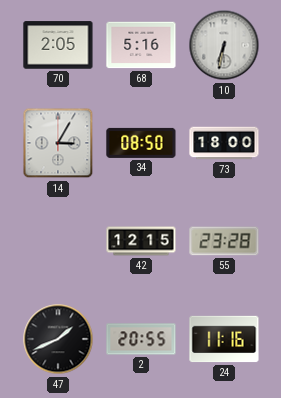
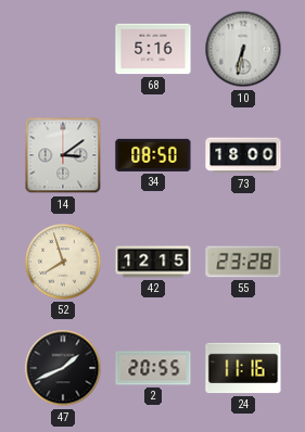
70: 2:05 -> none
14: 3:05 -> 3:09
52: none -> 7:57
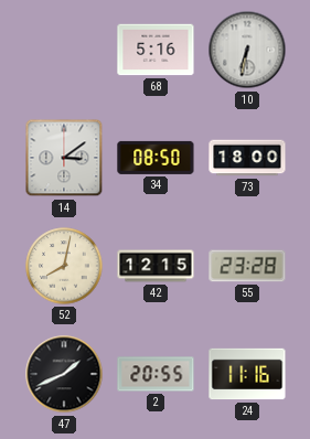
52: 7:57 -> 8:02
